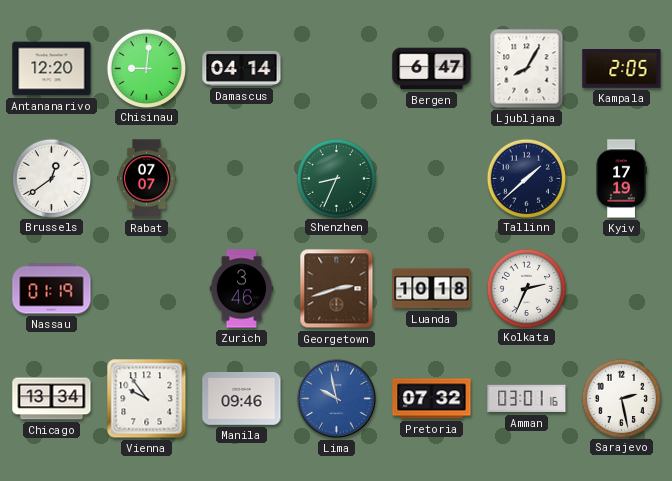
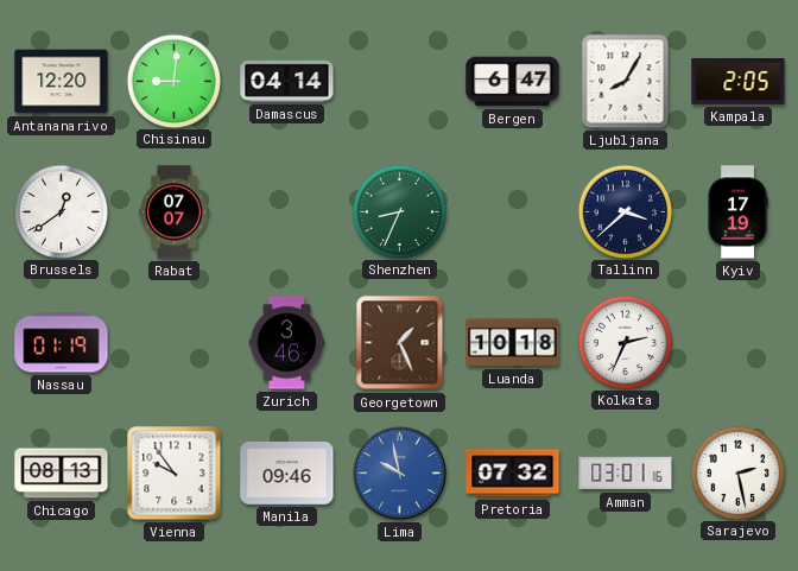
Tallinn: 1:38 -> 3:38
Georgetown: 2:42 -> 1:26
Chicago: 13:34 -> 08:13
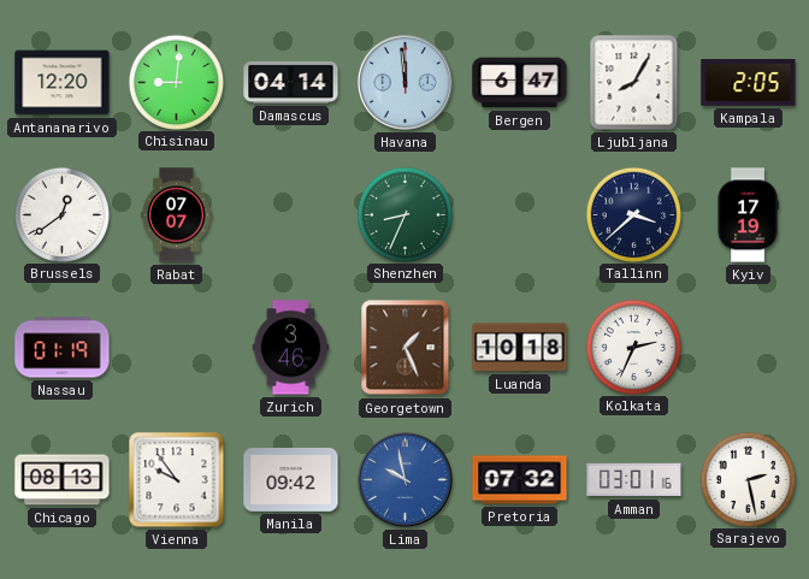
Havana: none -> 11:59
Manila: 09:46 -> 09:42
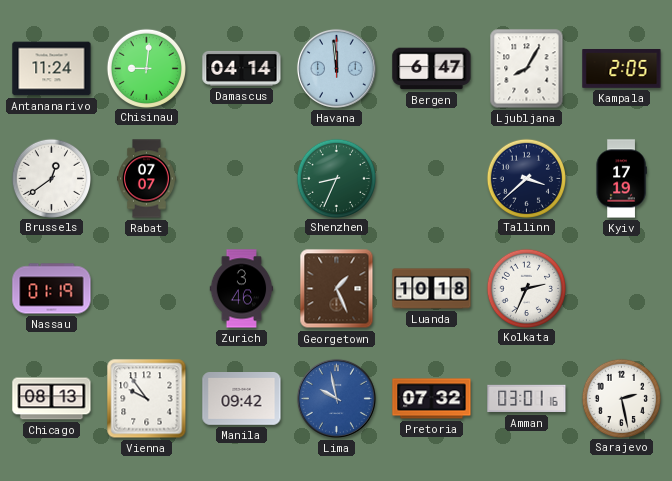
Antananarivo: 12:20 -> 11:24
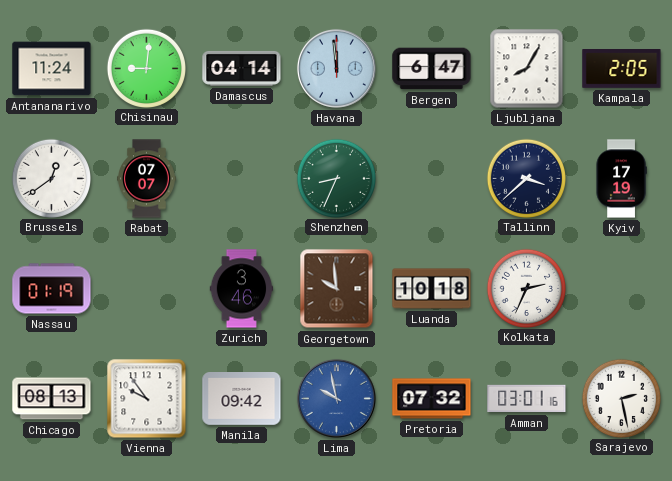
Georgetown: 1:26 -> 9:59
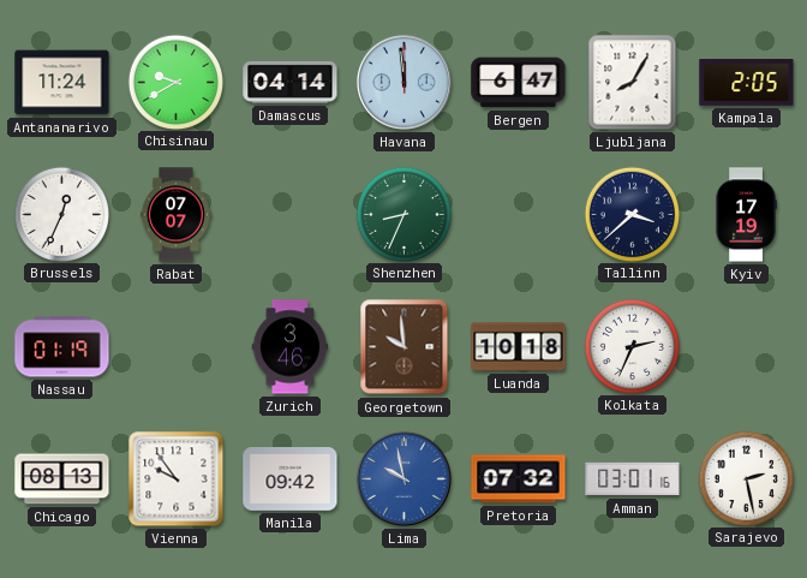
Chisinau: 9:01 -> 9:40
Brussels: 12:39 -> 12:34
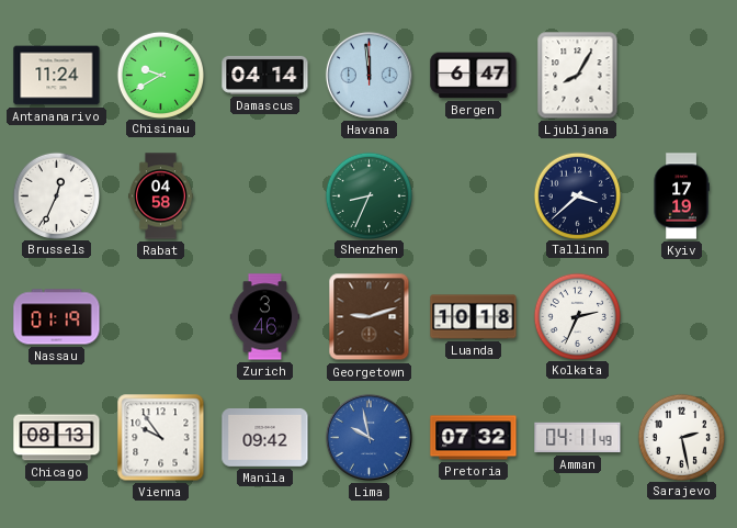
Kampala: 2:05 -> none
Rabat: 07:07 -> 04:58
Georgetown: 9:59 -> 9:12
Amman: 03:01 -> 04:11
